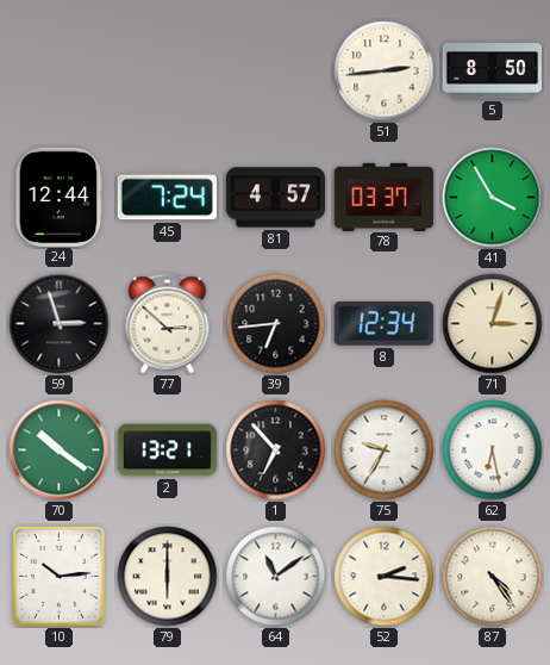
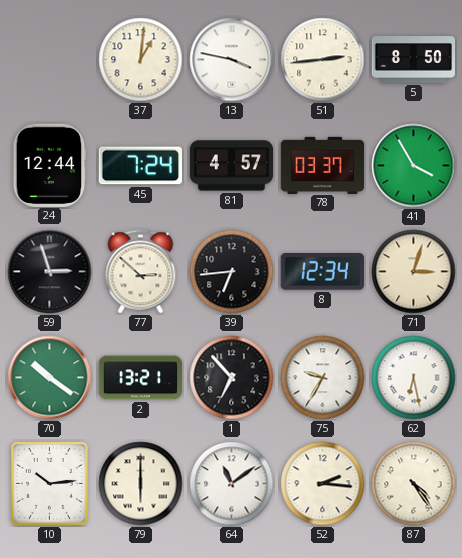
37: none -> 1:01
13: none -> 3:47
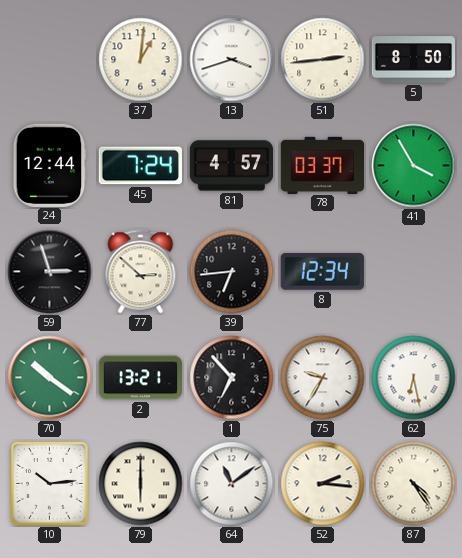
13: 3:47 -> 3:42
71: 3:03 -> none
